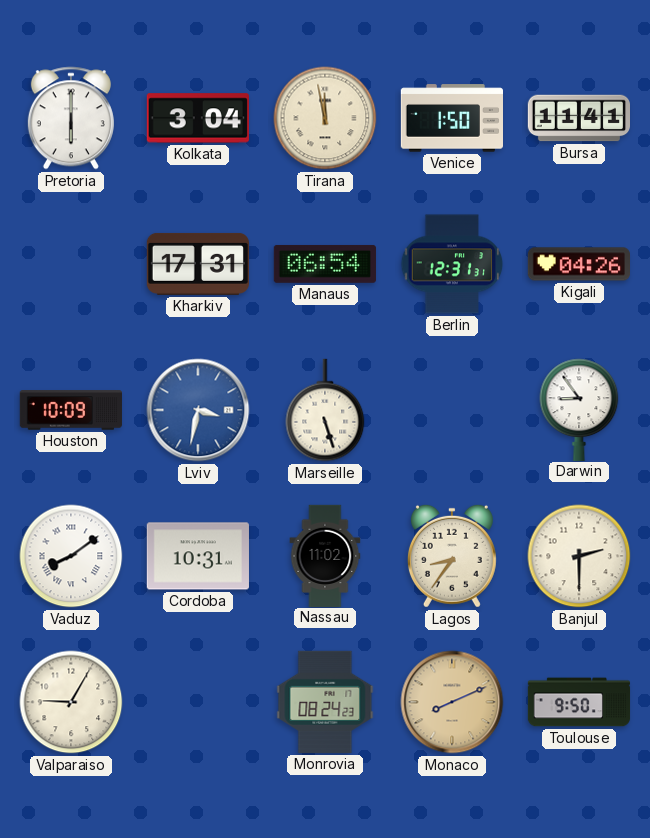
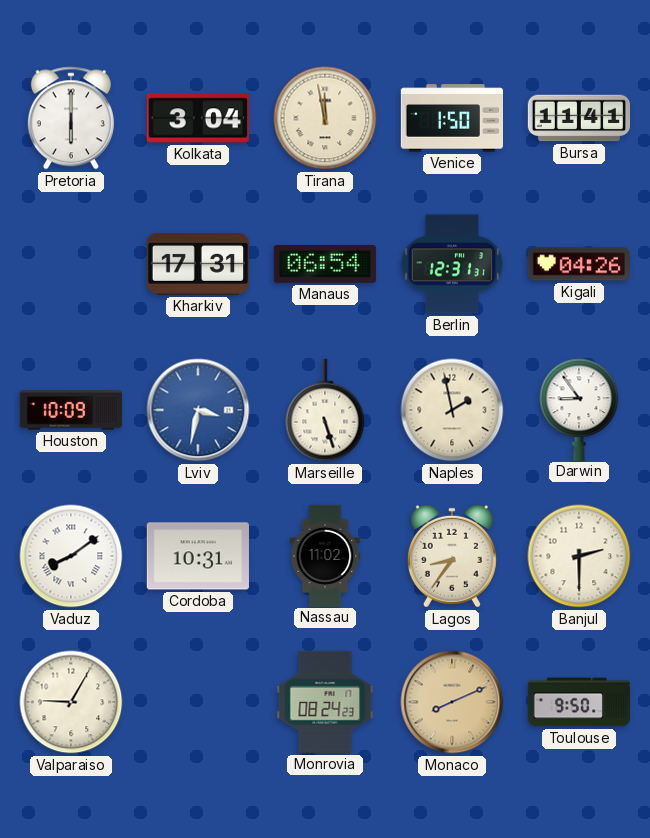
Naples: none -> 1:58
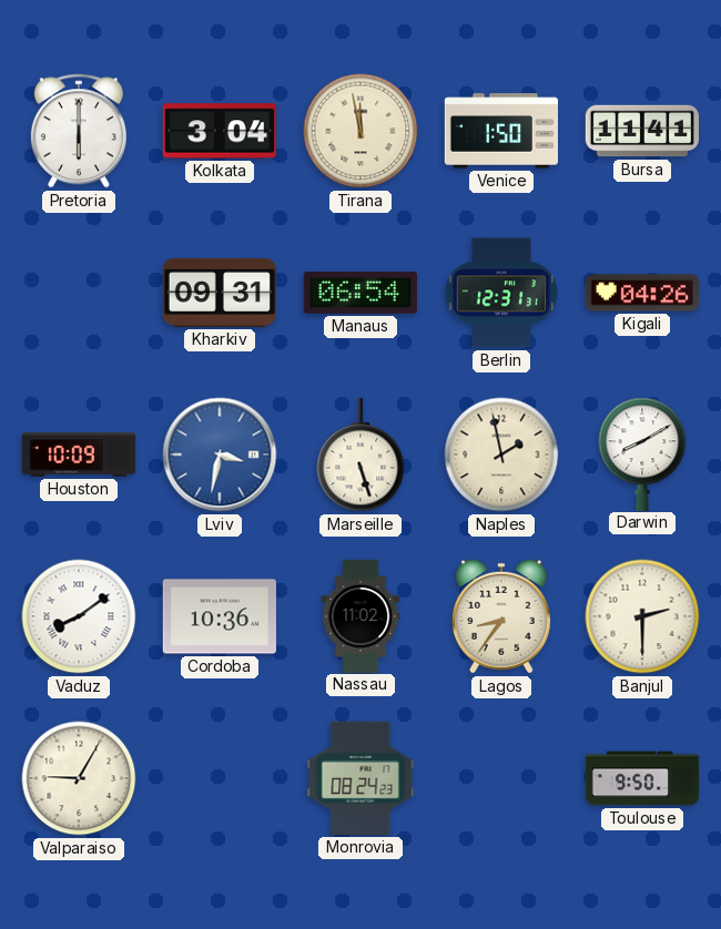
Kharkiv: 17:31 -> 09:31
Darwin: 8:54 -> 8:10
Cordoba: 10:31 -> 10:36
Monaco: 8:11 -> none
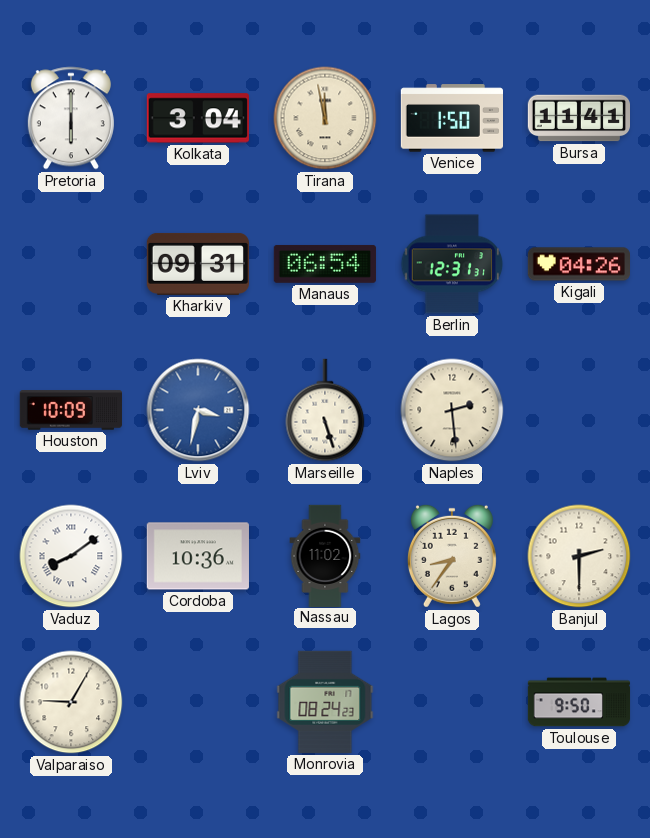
Naples: 1:58 -> 2:29
Darwin: 8:10 -> none
